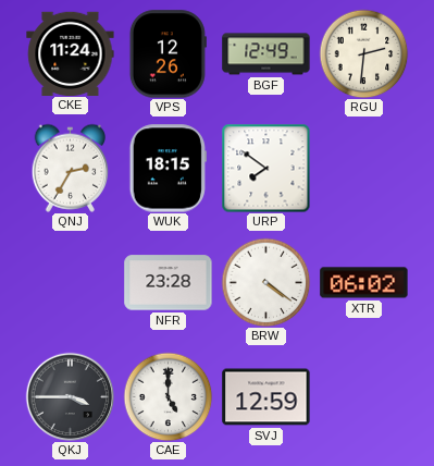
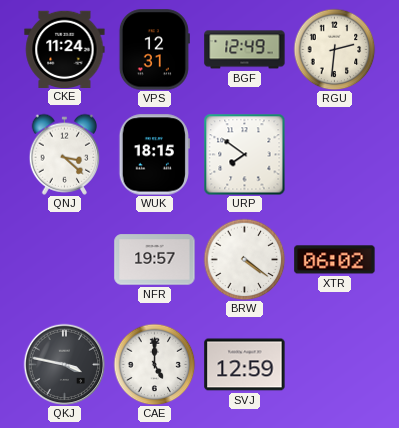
VPS: 12:26 -> 12:31
QNJ: 2:35 -> 3:22
NFR: 23:28 -> 19:57
QKJ: 3:45 -> 3:47
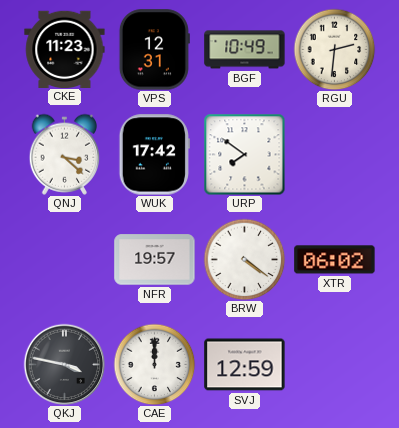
CKE: 11:24 -> 11:23
BGF: 12:49 -> 10:49
WUK: 18:15 -> 17:42
CAE: 5:00 -> 12:00
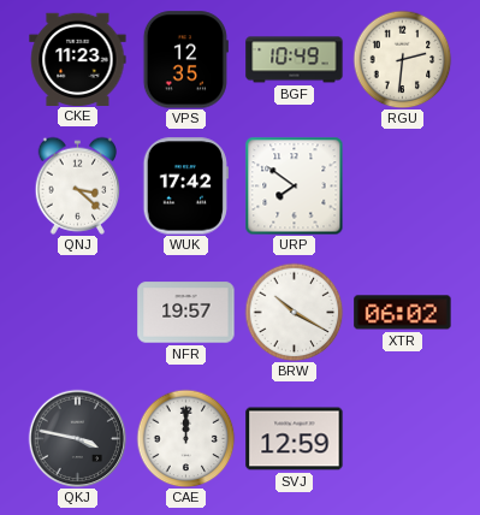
VPS: 12:31 -> 12:35
BRW: 4:21 -> 10:20
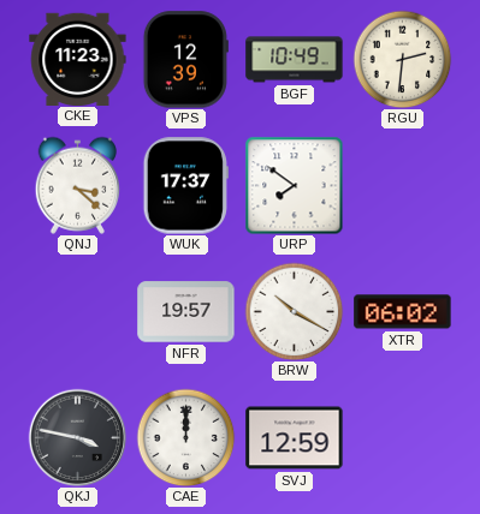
VPS: 12:35 -> 12:39
WUK: 17:42 -> 17:37
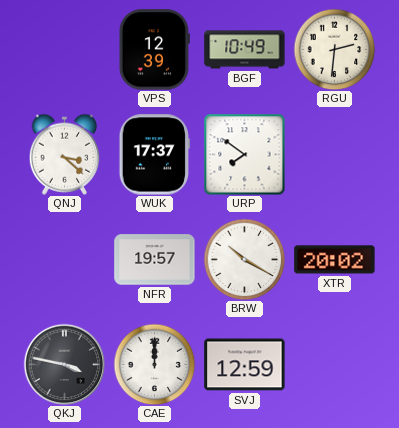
CKE: 11:23 -> none
XTR: 06:02 -> 20:02
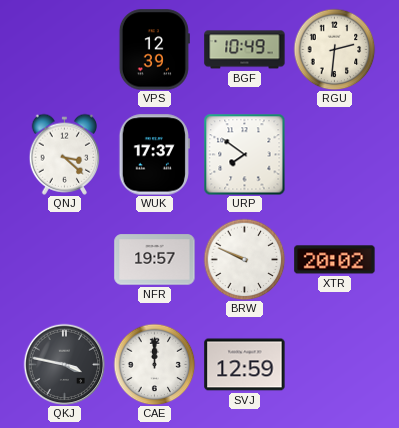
BRW: 10:20 -> 9:49
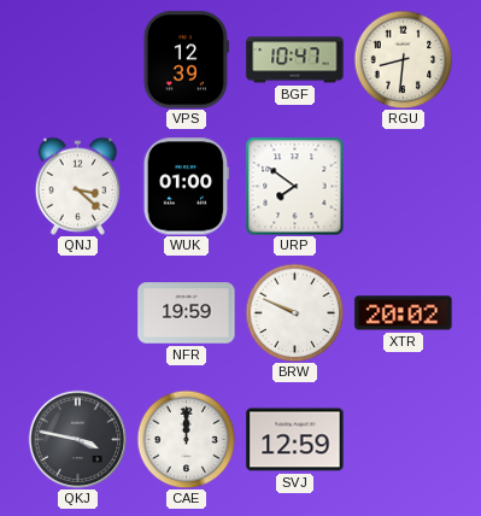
BGF: 10:49 -> 10:47
RGU: 2:31 -> 8:31
WUK: 17:37 -> 01:00
NFR: 19:57 -> 19:59
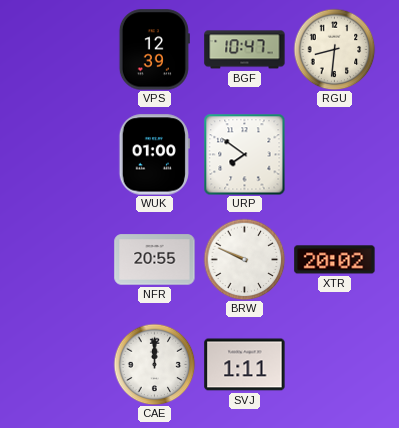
QNJ: 3:22 -> none
NFR: 19:59 -> 20:55
QKJ: 3:47 -> none
SVJ: 12:59 -> 1:11
